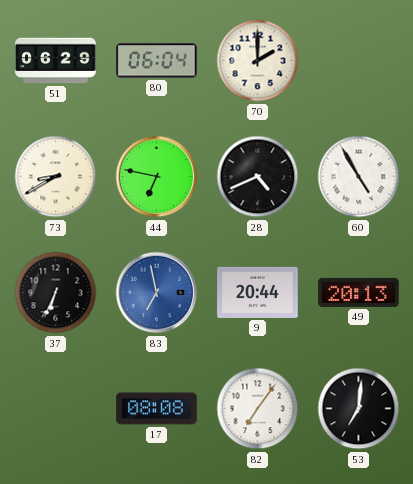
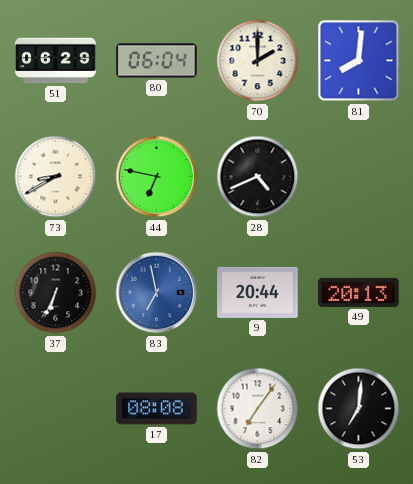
81: none -> 8:01
60: 4:55 -> none
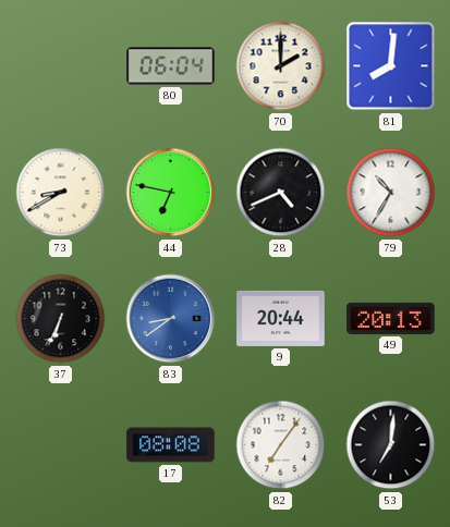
51: 06:29 -> none
79: none -> 10:35
83: 6:58 -> 8:39
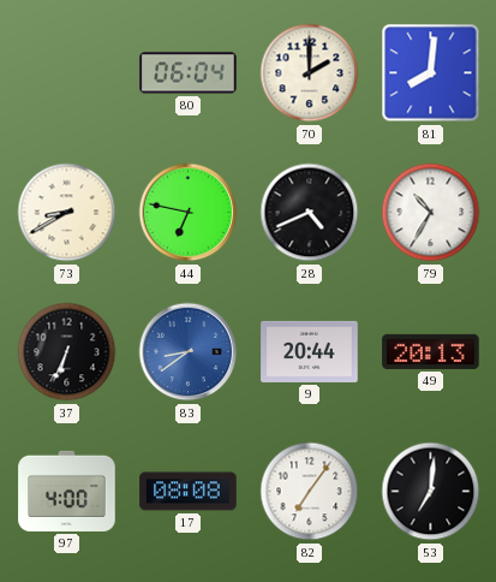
97: none -> 4:00
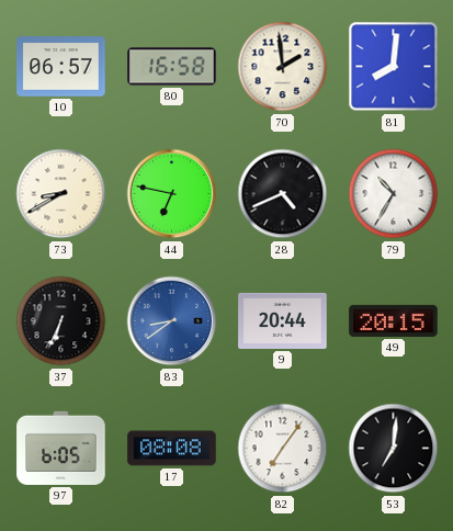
10: none -> 06:57
80: 06:04 -> 16:58
70: 2:00 -> 1:59
49: 20:13 -> 20:15
97: 4:00 -> 6:05
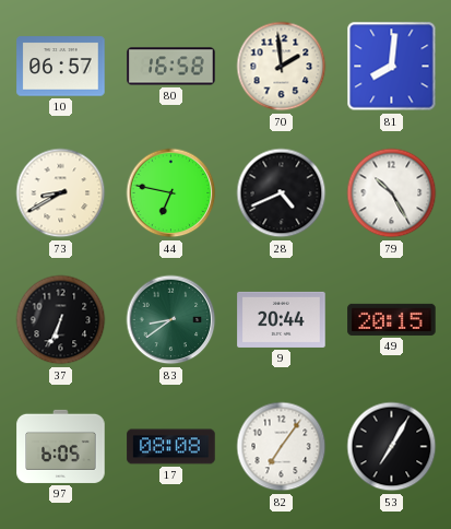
79: 10:35 -> 10:25
83 dial: blue -> green
53: 7:01 -> 7:05
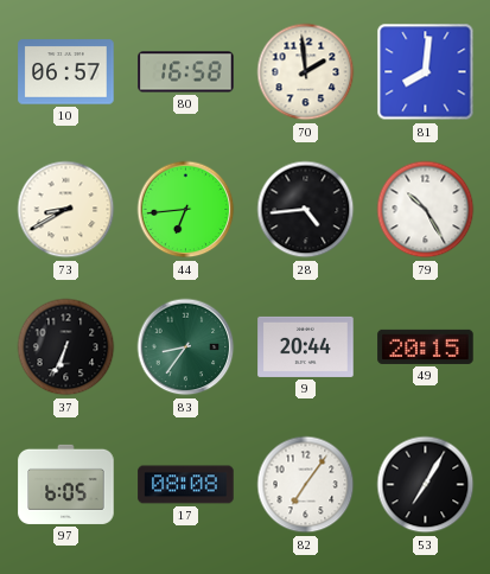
44: 6:47 -> 6:44
28: 4:41 -> 4:44
83: 8:39 -> 8:36
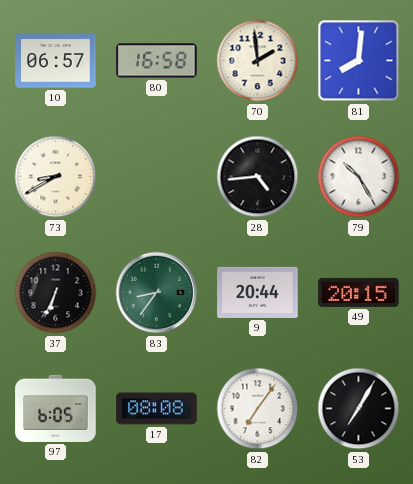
44: 6:44 -> none
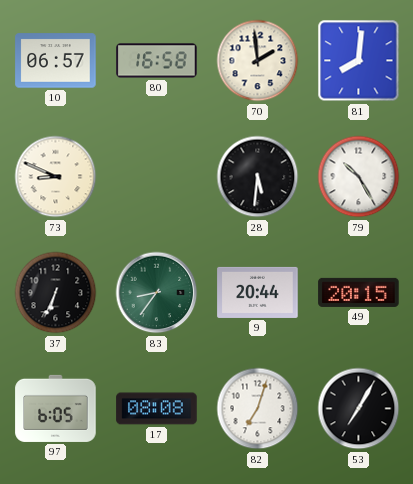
73: 8:40 -> 8:49
28: 4:44 -> 5:31
82: 7:06 -> 7:03
